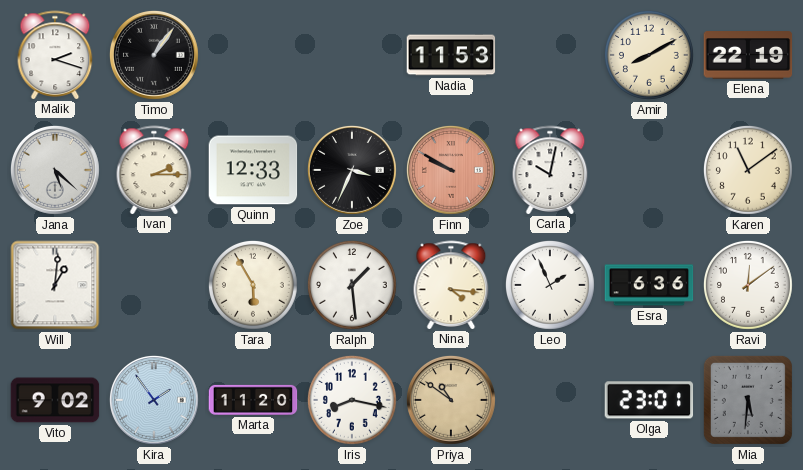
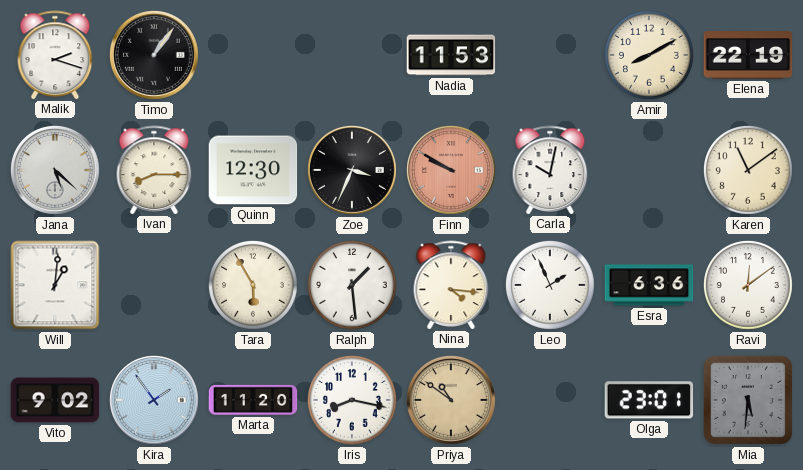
Ivan: 2:15 -> 8:15
Quinn: 12:33 -> 12:30
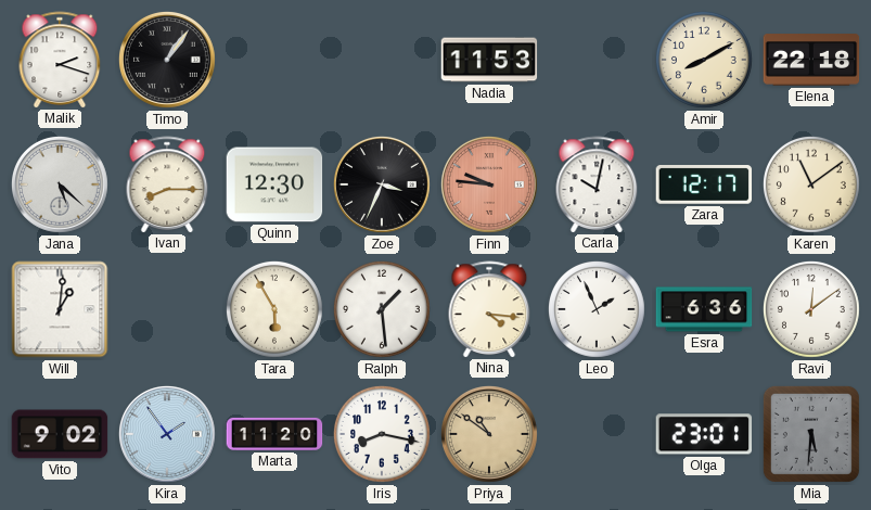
Elena: 22:19 -> 22:18
Finn: 9:50 -> 9:46
Zara: none -> 12:17
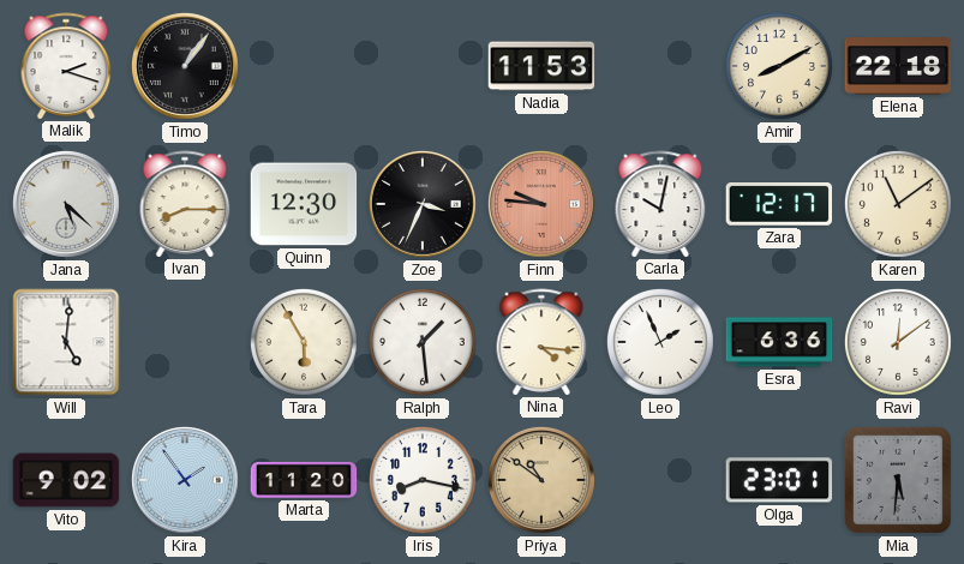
Will: 1:01 -> 5:01
